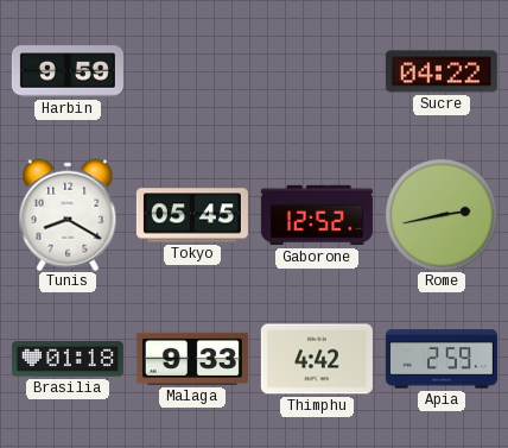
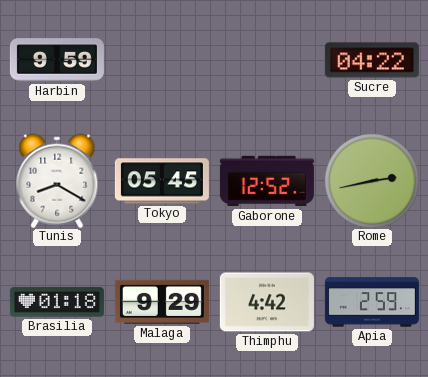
Malaga: 9:33 -> 9:29
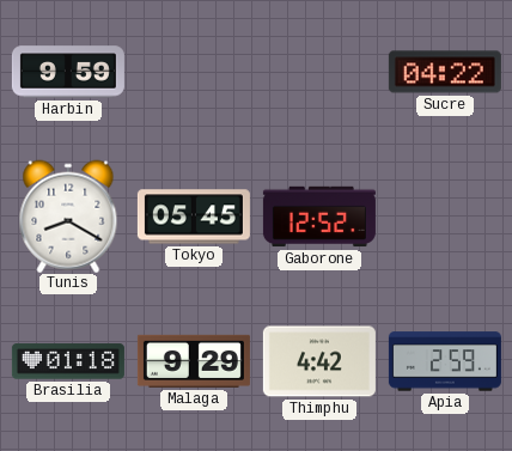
Rome: 2:43 -> none
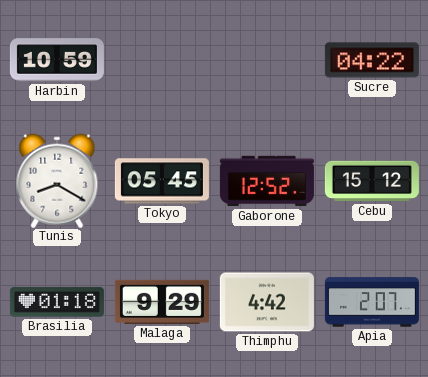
Harbin: 9:59 -> 10:59
Cebu: none -> 15:12
Apia: 2:59 -> 2:07
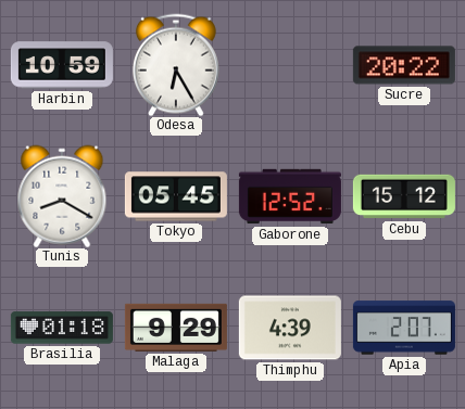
Odesa: none -> 6:25
Sucre: 04:22 -> 20:22
Thimphu: 4:42 -> 4:39
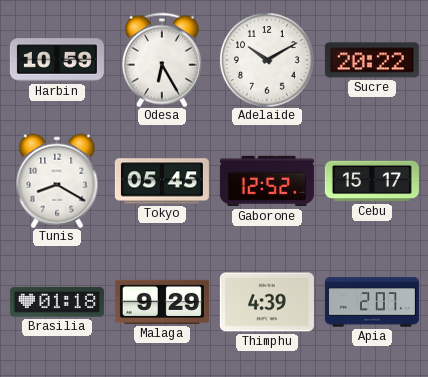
Adelaide: none -> 10:10
Cebu: 15:12 -> 15:17
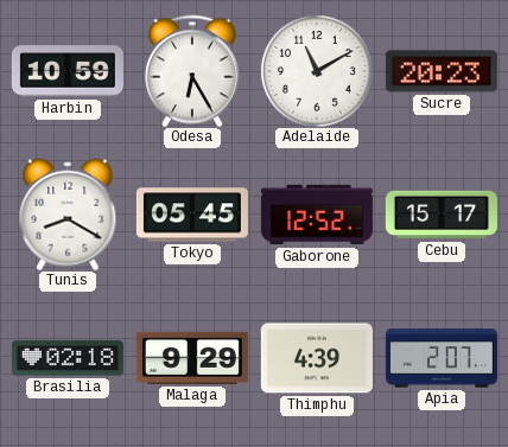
Adelaide: 10:10 -> 11:10
Sucre: 20:22 -> 20:23
Brasilia: 01:18 -> 02:18
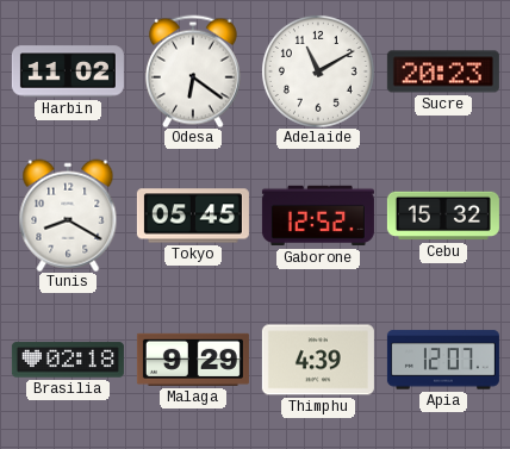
Harbin: 10:59 -> 11:02
Odesa: 6:25 -> 6:21
Cebu: 15:17 -> 15:32
Apia: 2:07 -> 12:07
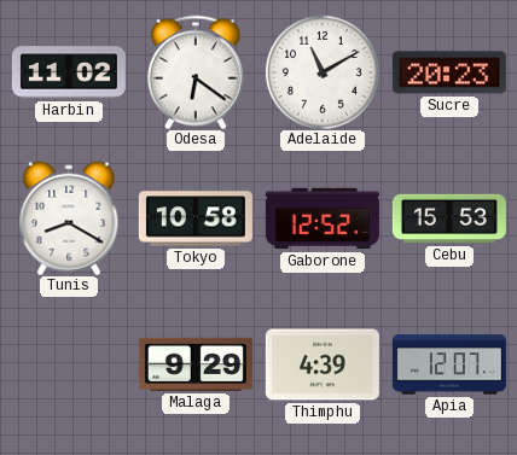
Tokyo: 05:45 -> 10:58
Cebu: 15:32 -> 15:53
Brasilia: 02:18 -> none
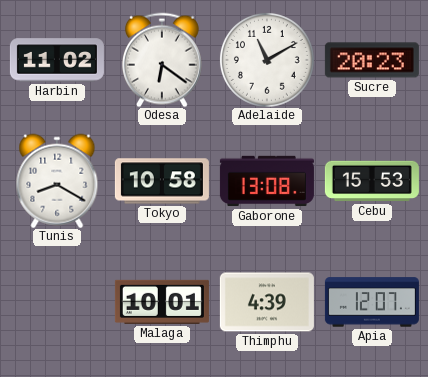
Gaborone: 12:52 -> 13:08
Malaga: 9:29 -> 10:01
